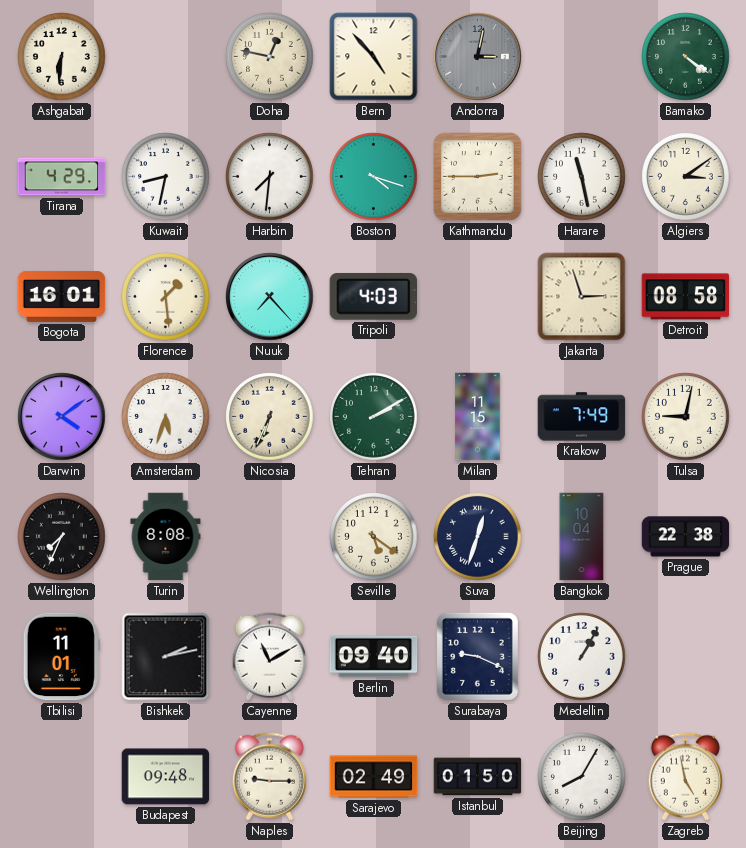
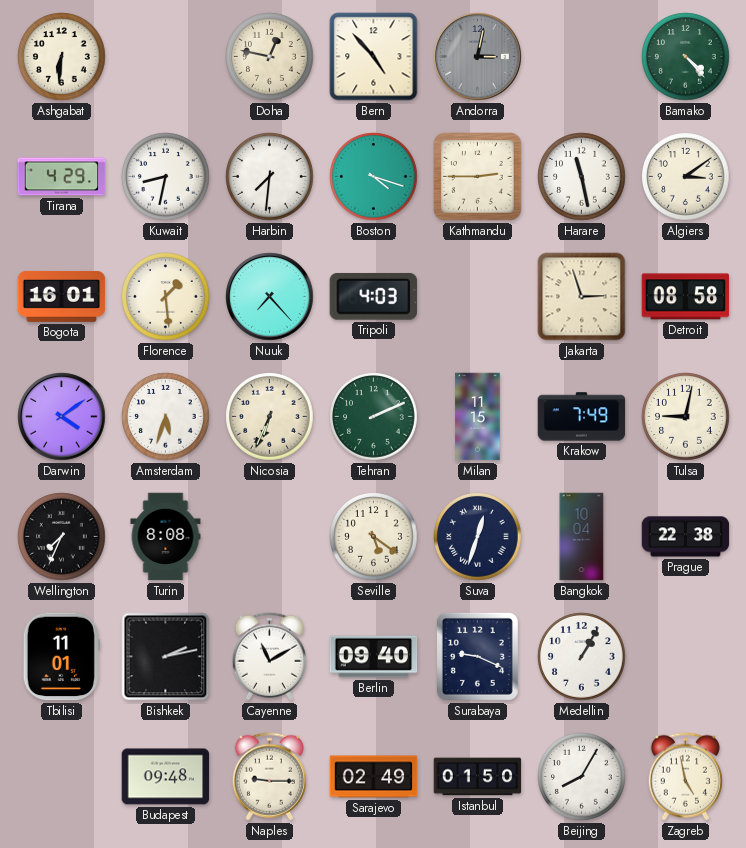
Bamako: 4:21 -> 4:23
Tehran: 2:10 -> 2:11
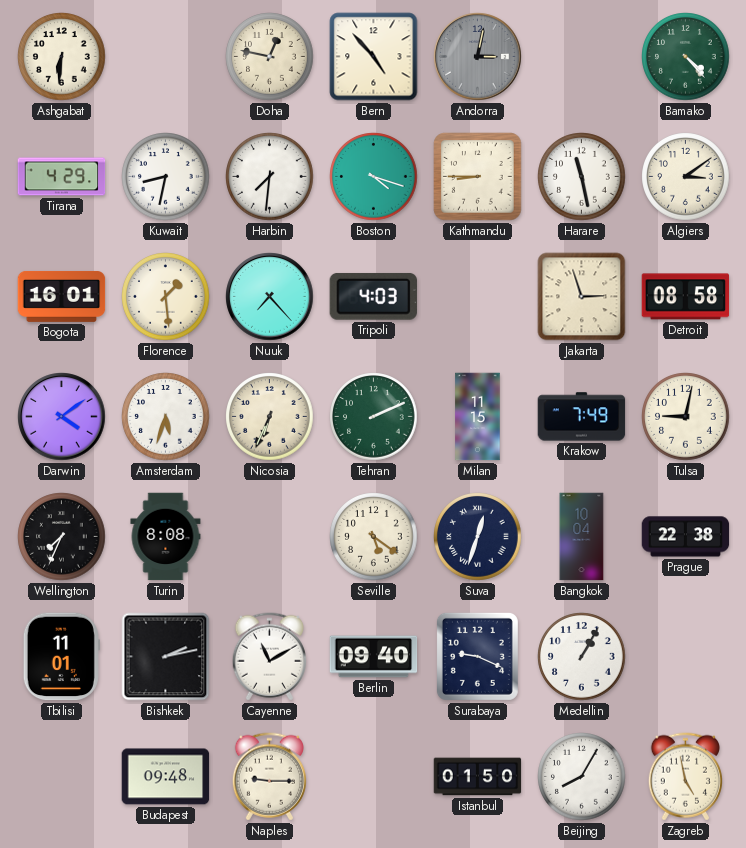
Kathmandu: 2:45 -> 8:45
Sarajevo: 02:49 -> none
